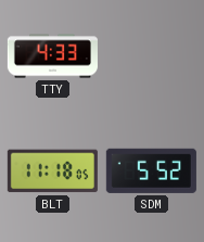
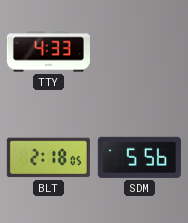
BLT: 11:18 -> 2:18
SDM: 5:52 -> 5:56
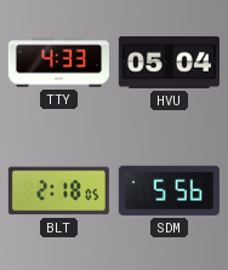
HVU: none -> 05:04
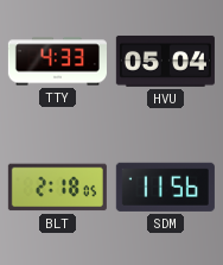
SDM: 5:56 -> 11:56
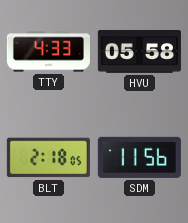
HVU: 05:04 -> 05:58
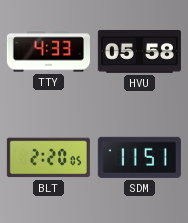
BLT: 2:18 -> 2:20
SDM: 11:56 -> 11:51
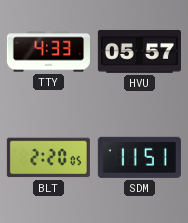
HVU: 05:58 -> 05:57
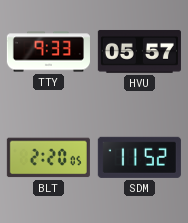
TTY: 4:33 -> 9:33
SDM: 11:51 -> 11:52
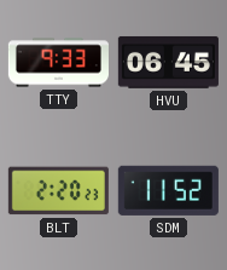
HVU: 05:57 -> 06:45
BLT: 2:20:05 -> 2:20:23
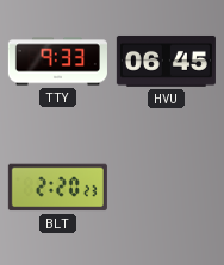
SDM: 11:52 -> none
